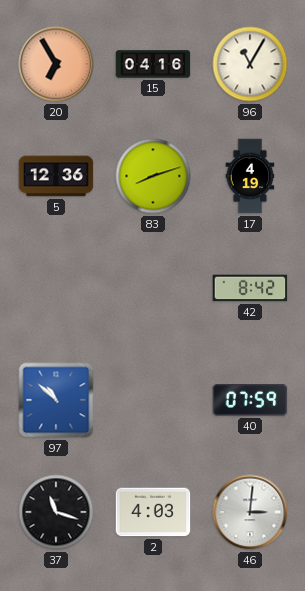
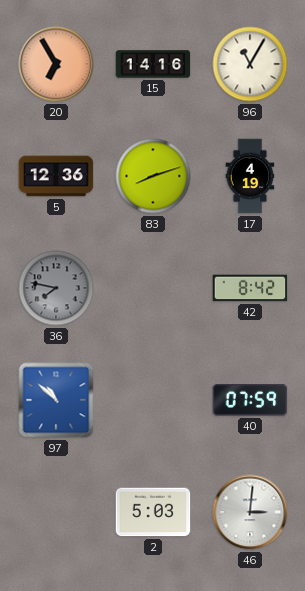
15: 04:16 -> 14:16
36: none -> 7:47
37: 11:18 -> none
2: 4:03 -> 5:03
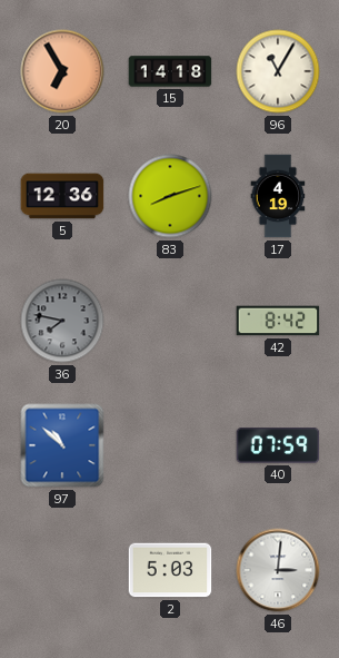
15: 14:16 -> 14:18
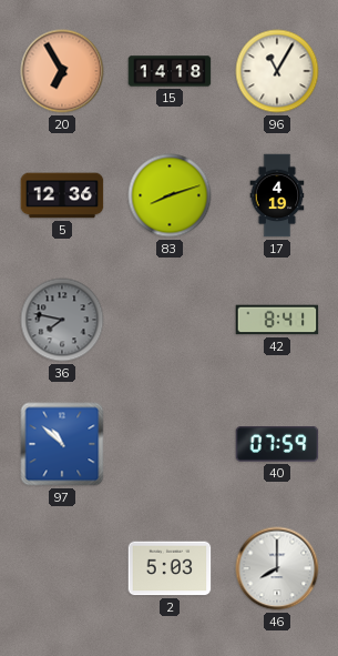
42: 8:42 -> 8:41
46: 3:01 -> 8:00
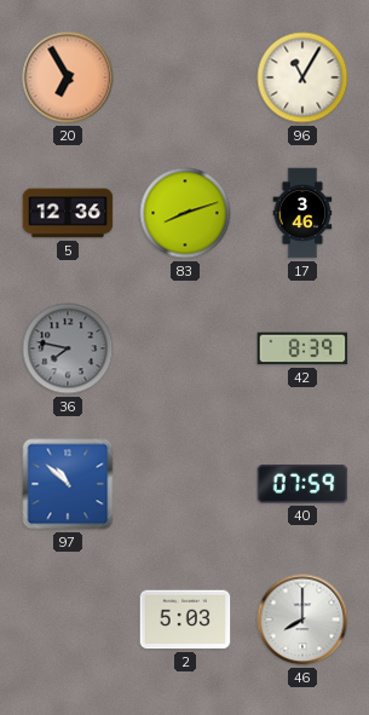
15: 14:18 -> none
17: 4:19 -> 3:46
42: 8:41 -> 8:39
